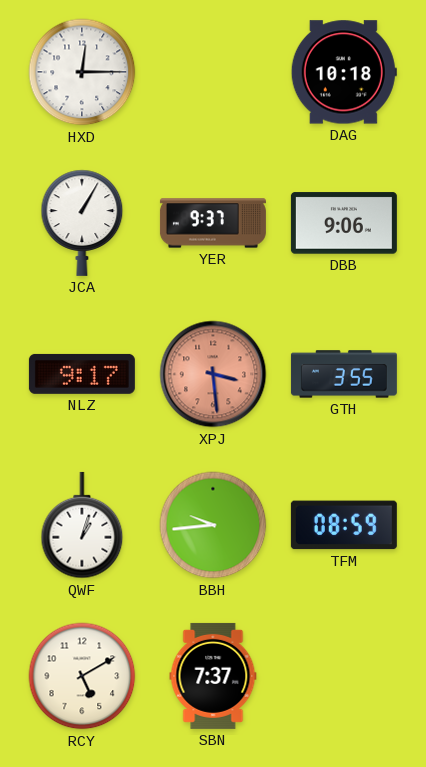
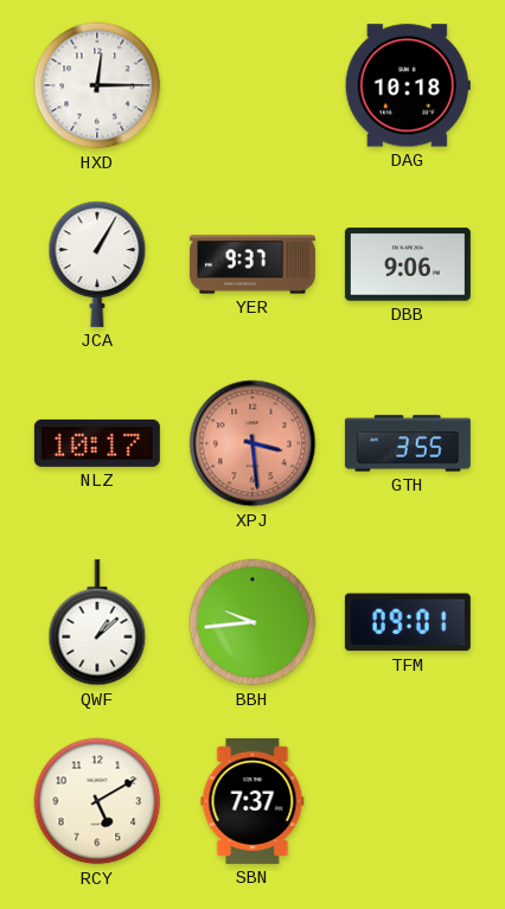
NLZ: 9:17 -> 10:17
QWF: 1:03 -> 1:08
TFM: 08:59 -> 09:01
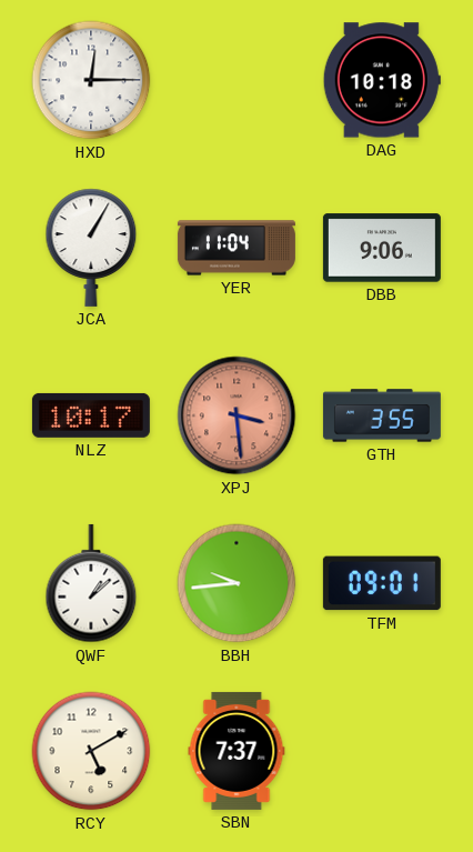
YER: 9:37 -> 11:04
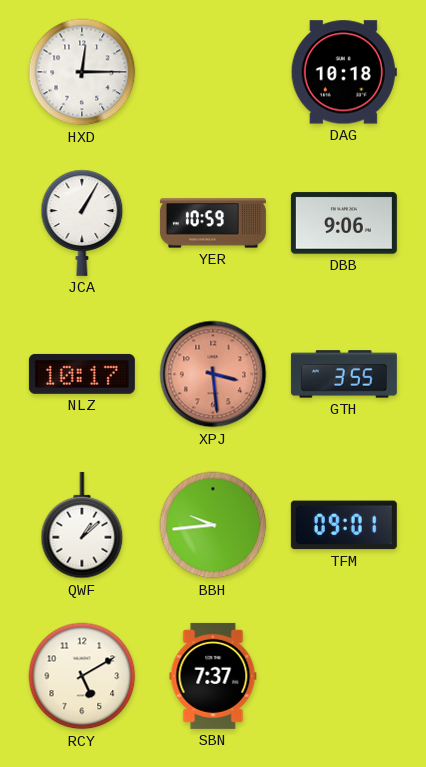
YER: 11:04 -> 10:59
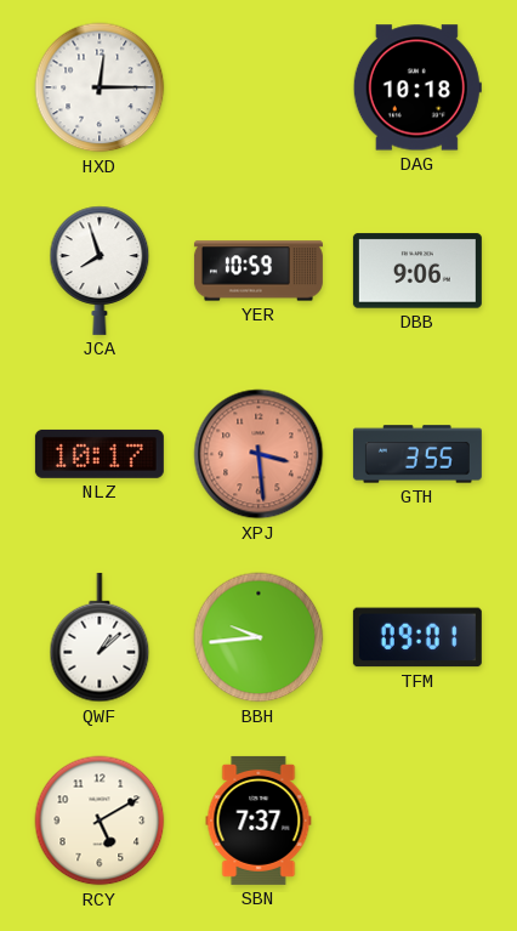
JCA: 1:05 -> 7:57
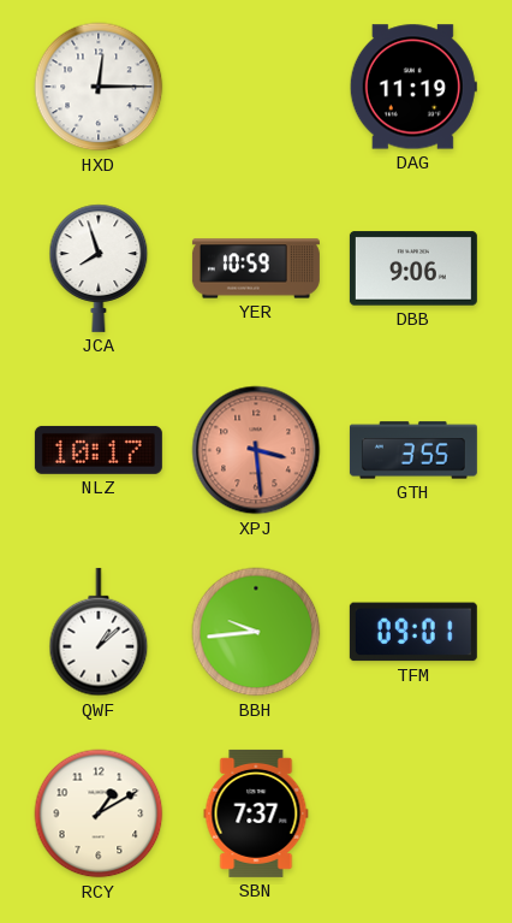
DAG: 10:18 -> 11:19
RCY: 5:10 -> 1:10
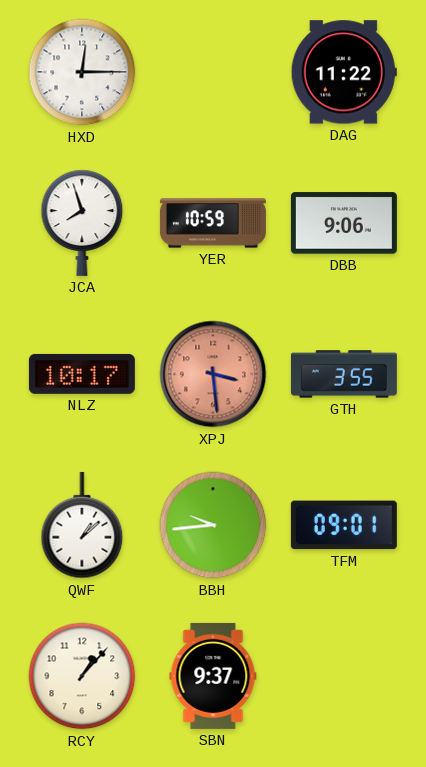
DAG: 11:19 -> 11:22
RCY: 1:10 -> 1:07
SBN: 7:37 -> 9:37
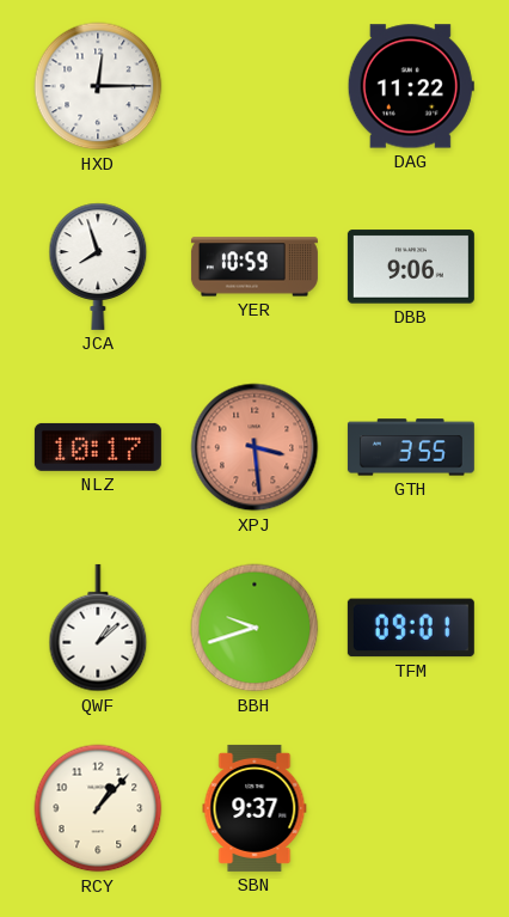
BBH: 9:44 -> 9:42
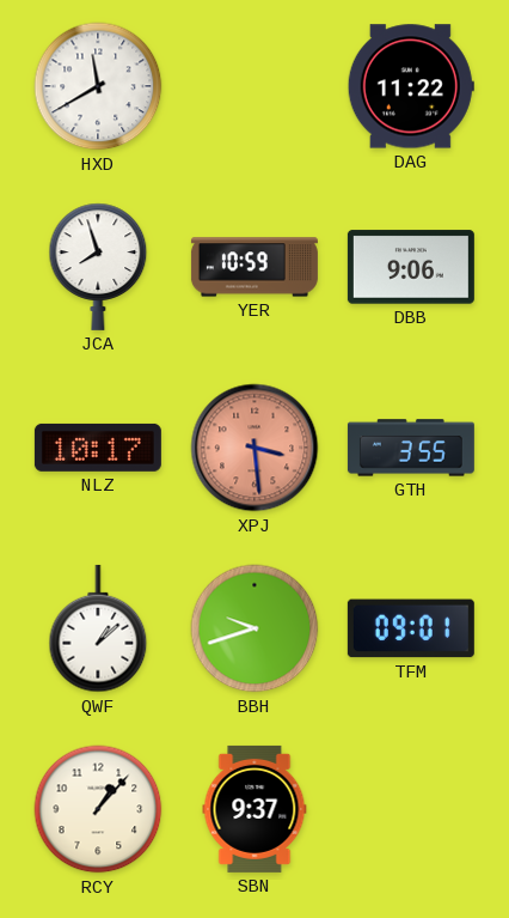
HXD: 12:15 -> 11:40
